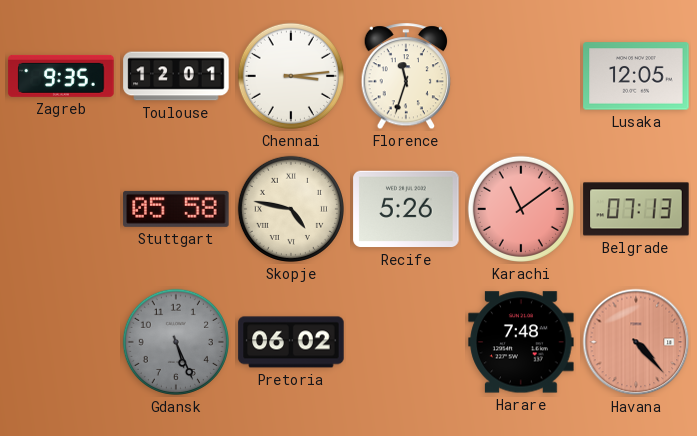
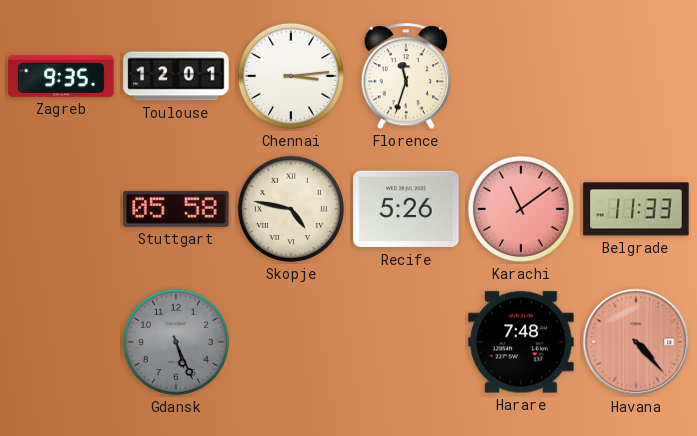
Lusaka: 12:05 -> none
Belgrade: 07:13 -> 11:33
Pretoria: 06:02 -> none
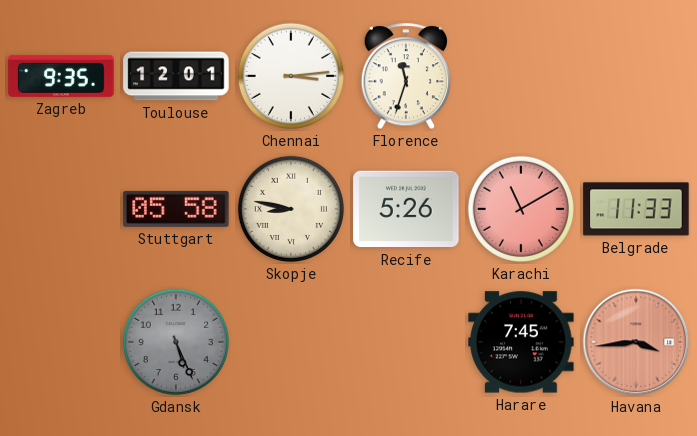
Skopje: 4:47 -> 8:47
Karachi: 11:09 -> 11:10
Harare: 7:48 -> 7:45
Havana: 4:23 -> 3:44
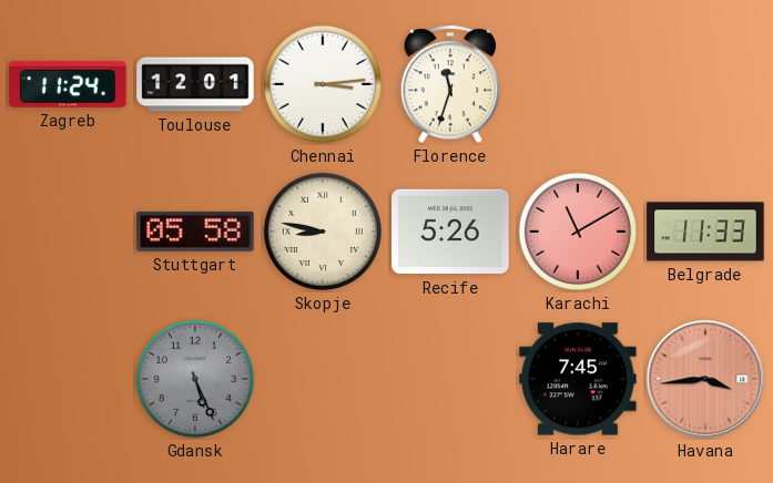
Zagreb: 9:35 -> 11:24
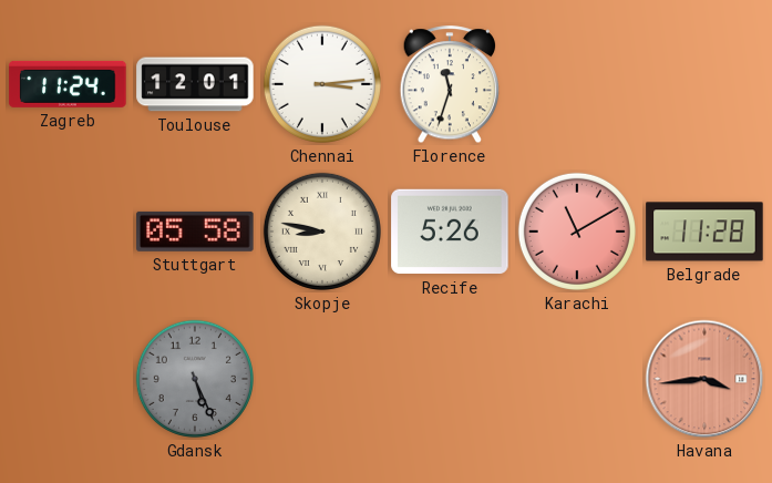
Belgrade: 11:33 -> 11:28
Harare: 7:45 -> none
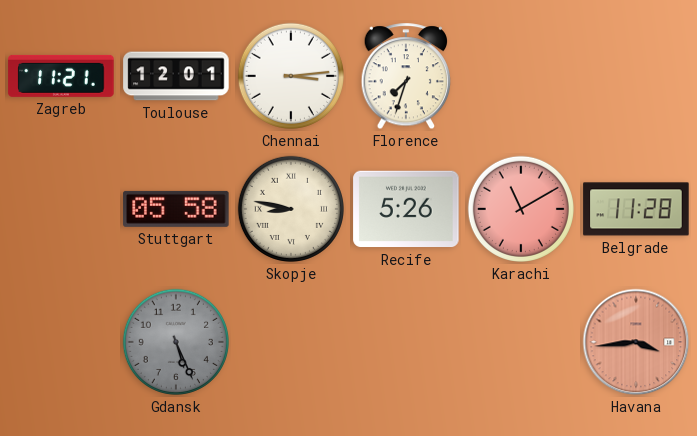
Zagreb: 11:24 -> 11:21
Florence: 11:33 -> 7:33
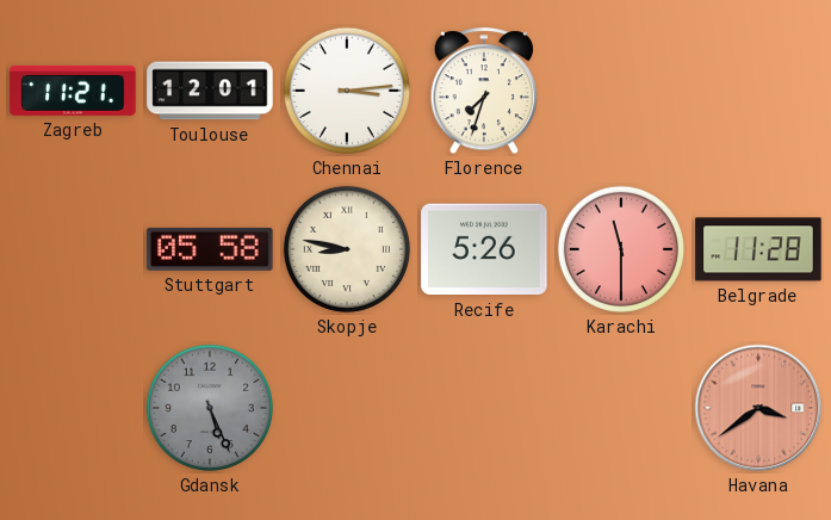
Karachi: 11:10 -> 11:30
Havana: 3:44 -> 3:39
